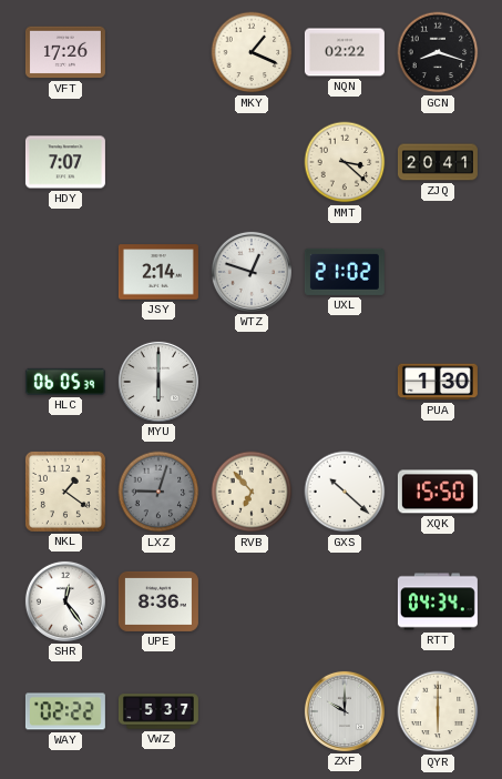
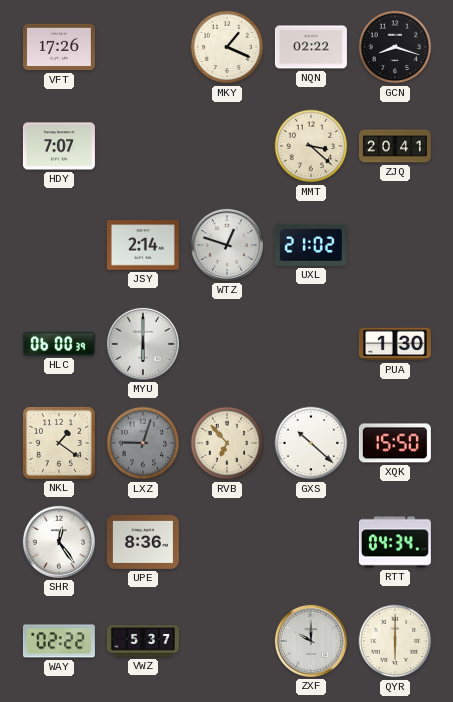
HLC: 06:05 -> 06:00
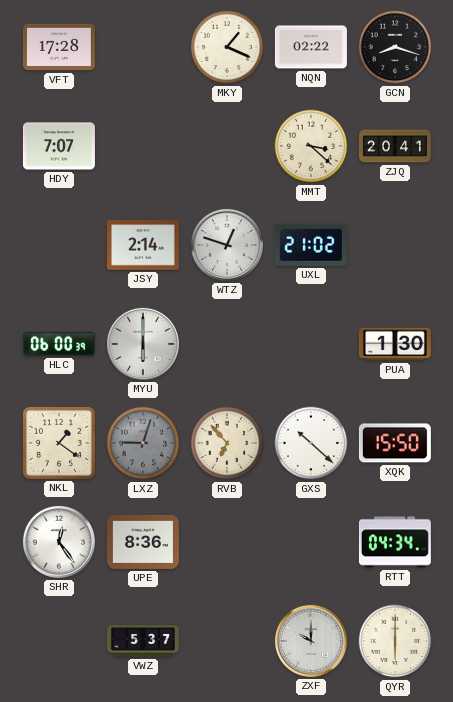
VFT: 17:26 -> 17:28
WAY: 02:22 -> none
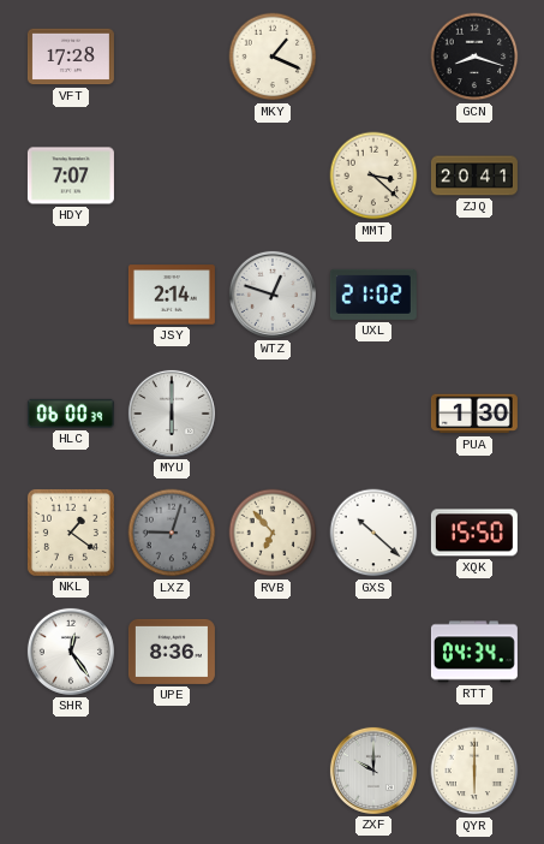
NQN: 02:22 -> none
VWZ: 5:37 -> none
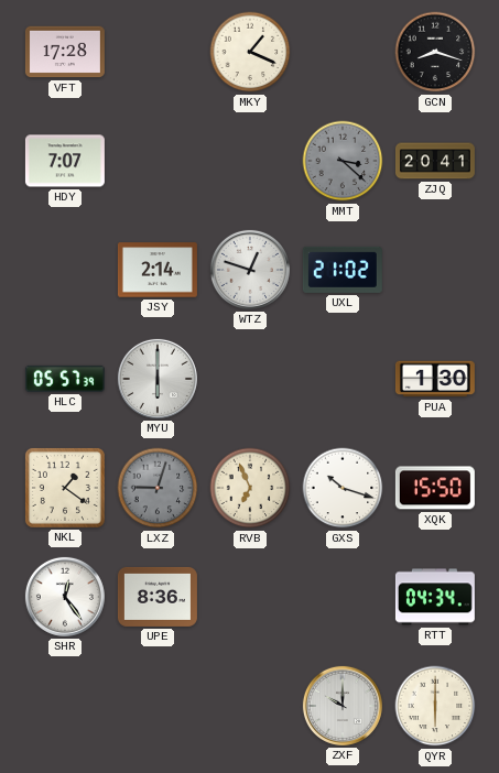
MMT dial: cream -> grey
HLC: 06:00 -> 05:57
RVB: 6:53 -> 6:56
GXS: 10:22 -> 10:18
